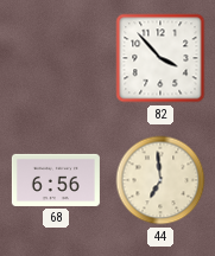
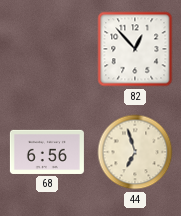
82: 3:53 -> 12:53
44: 6:59 -> 6:57
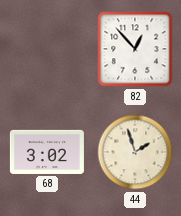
68: 6:56 -> 3:02
44: 6:57 -> 1:57
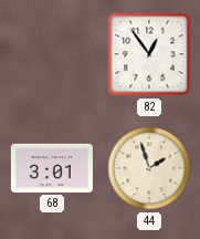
82: 12:53 -> 12:54
68: 3:02 -> 3:01
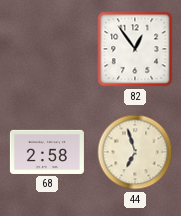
68: 3:01 -> 2:58
44: 1:57 -> 6:57
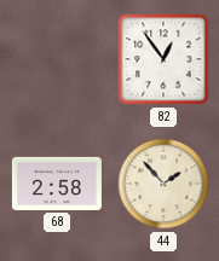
44: 6:57 -> 1:53
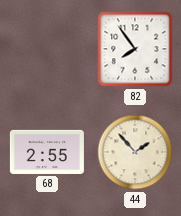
82: 12:54 -> 7:54
68: 2:58 -> 2:55
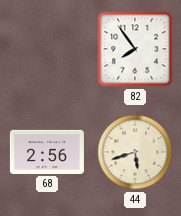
68: 2:55 -> 2:56
44: 1:53 -> 5:42
